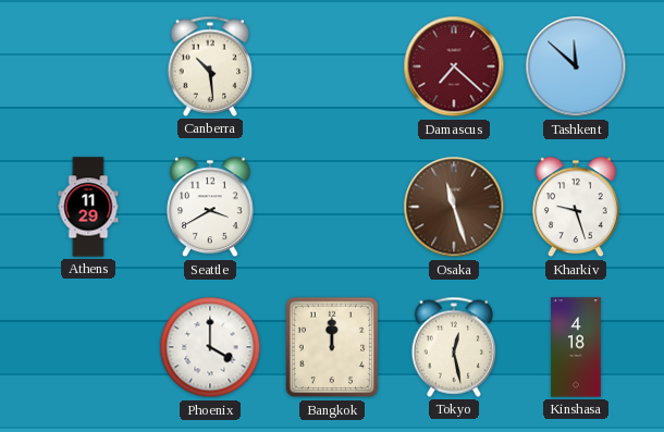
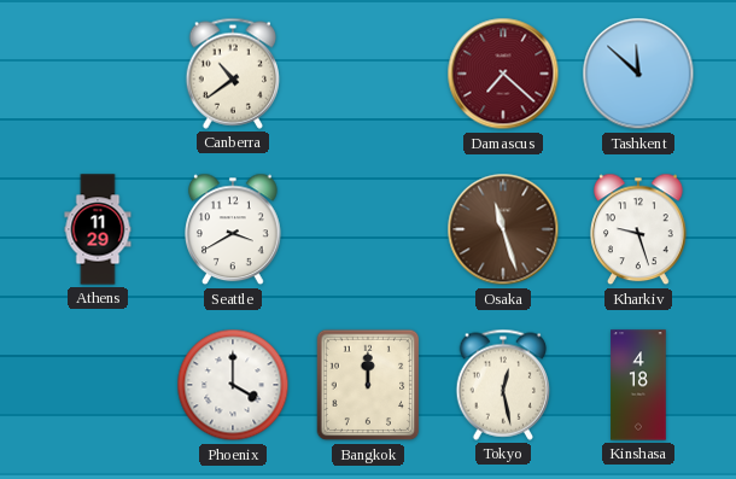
Canberra: 10:29 -> 10:39
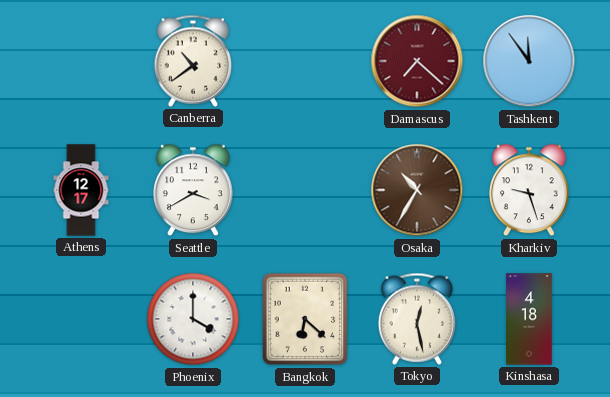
Tashkent: 11:52 -> 11:54
Athens: 11:29 -> 12:17
Osaka: 11:27 -> 10:35
Bangkok: 12:00 -> 6:22
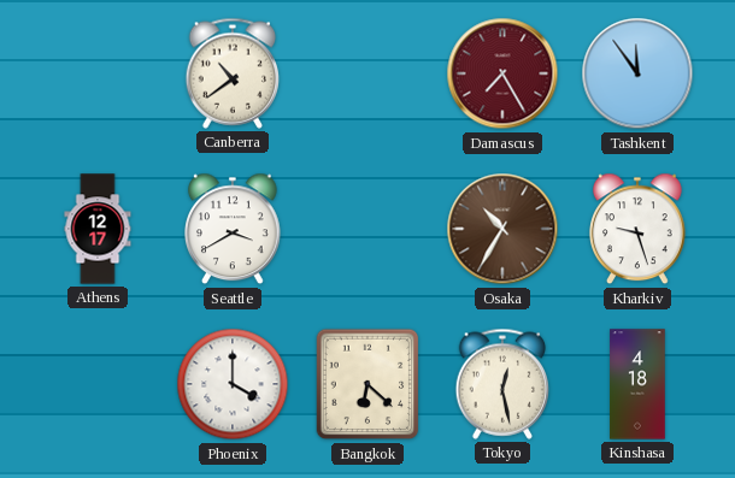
Damascus: 7:22 -> 7:25
